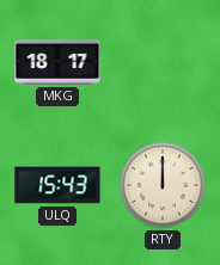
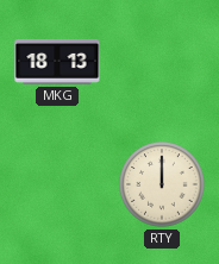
MKG: 18:17 -> 18:13
ULQ: 15:43 -> none
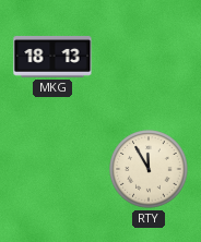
RTY: 12:00 -> 11:55
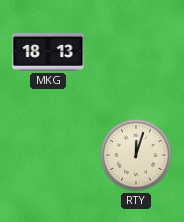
RTY: 11:55 -> 12:03
